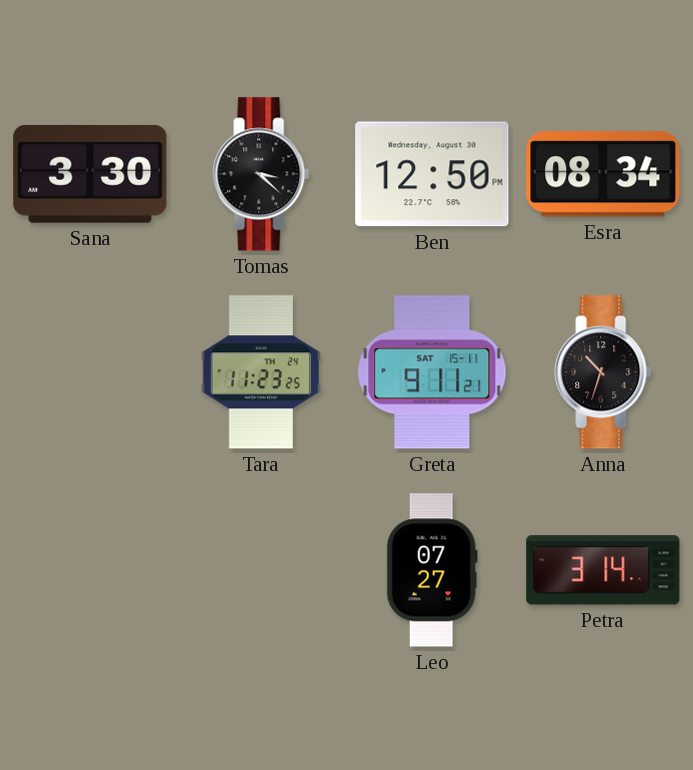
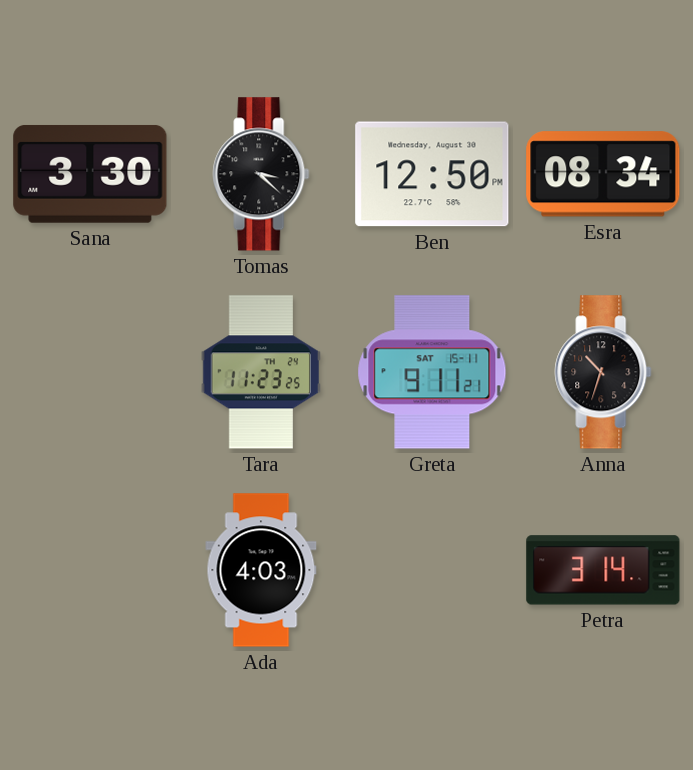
Ada: none -> 4:03
Leo: 07:27 -> none
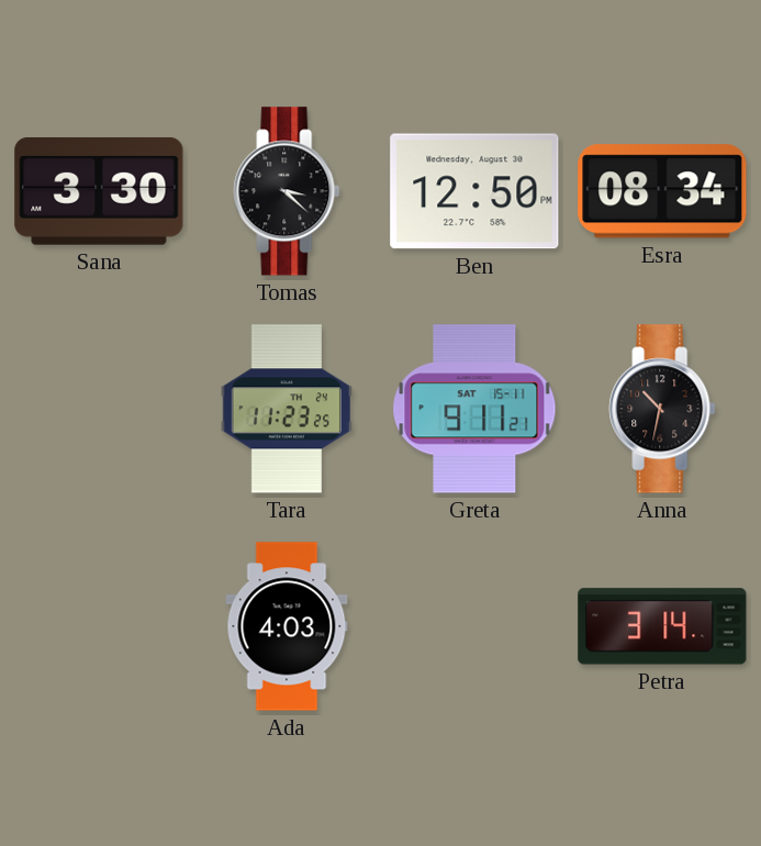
Anna: 10:33 -> 10:32
